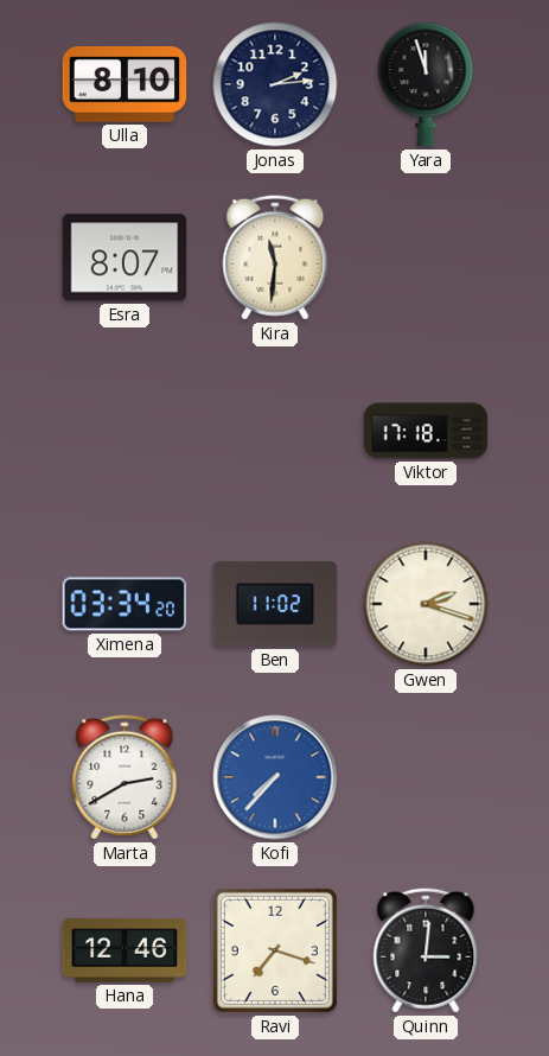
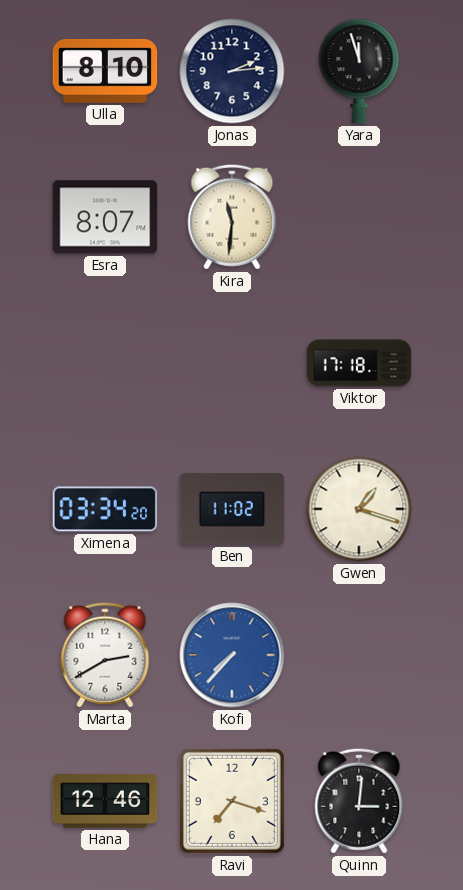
Gwen: 2:18 -> 1:18
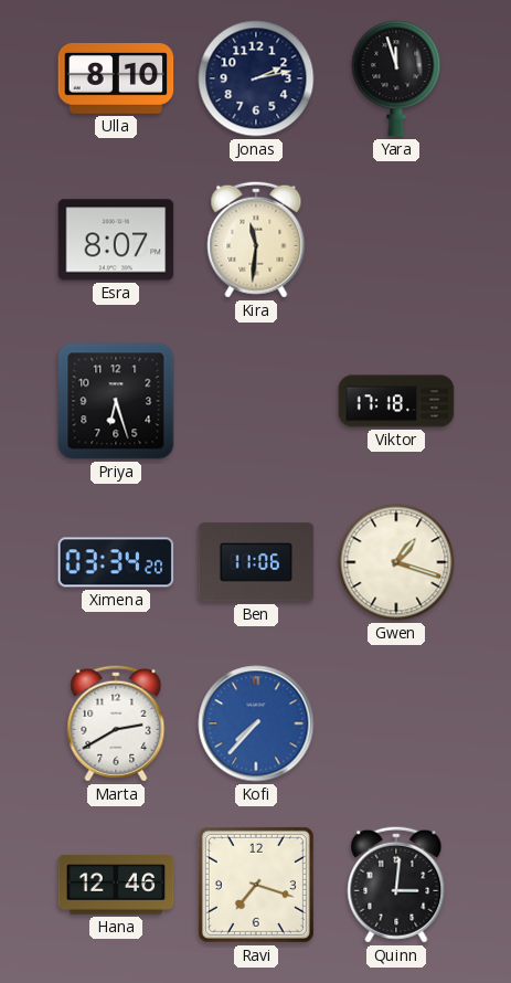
Jonas: 2:14 -> 2:13
Priya: none -> 6:27
Ben: 11:02 -> 11:06
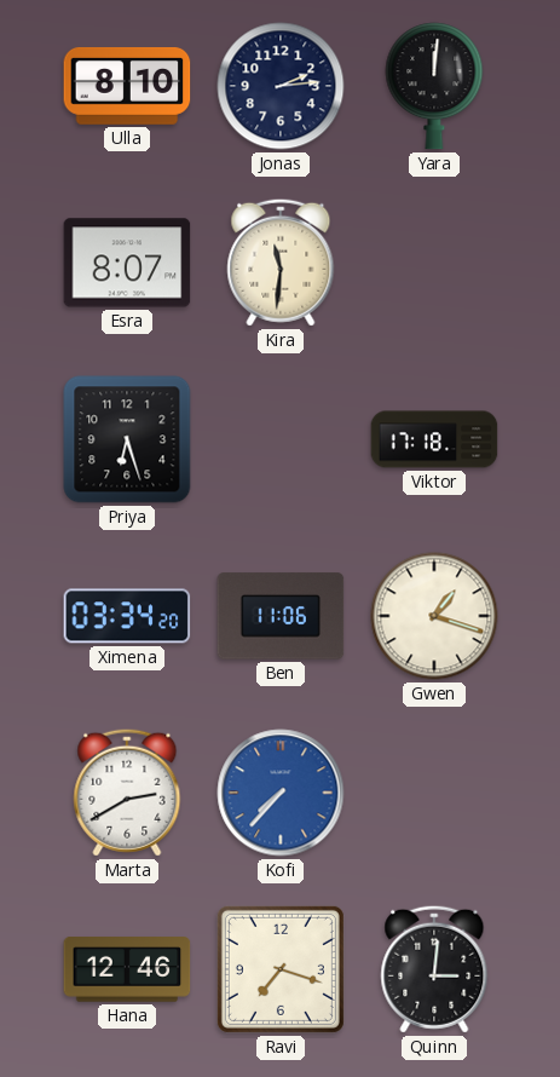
Jonas: 2:13 -> 2:14
Yara: 11:57 -> 12:01
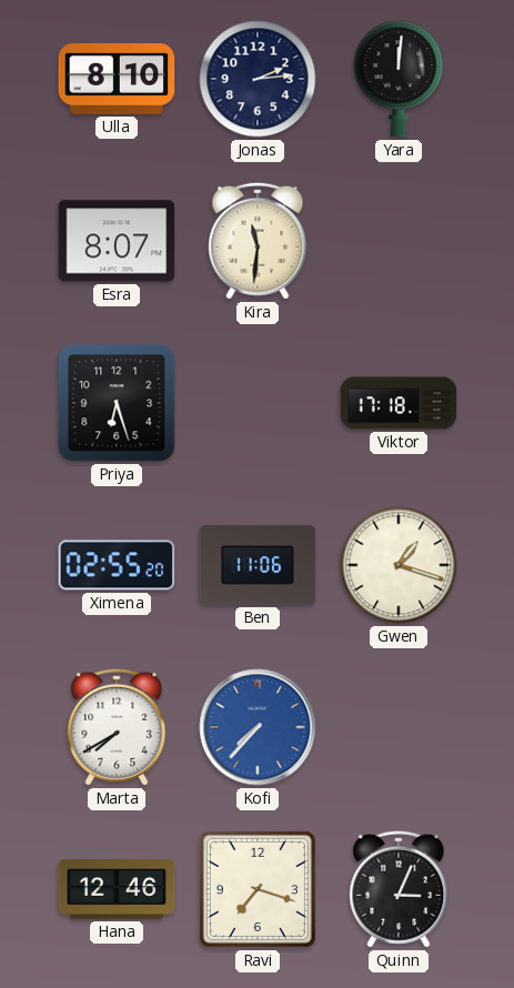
Ximena: 03:34 -> 02:55
Marta: 2:40 -> 7:40
Quinn: 3:01 -> 3:04
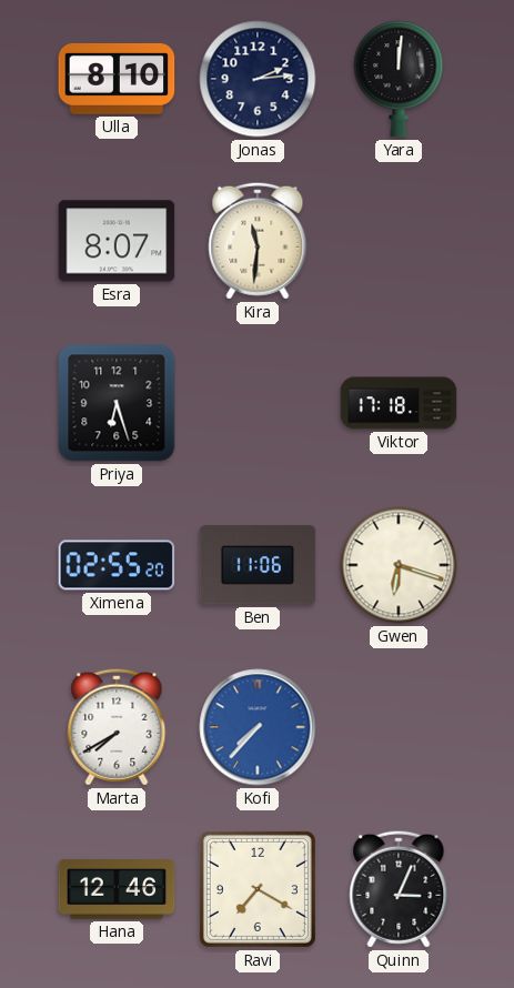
Gwen: 1:18 -> 6:18
Ravi: 7:18 -> 7:20
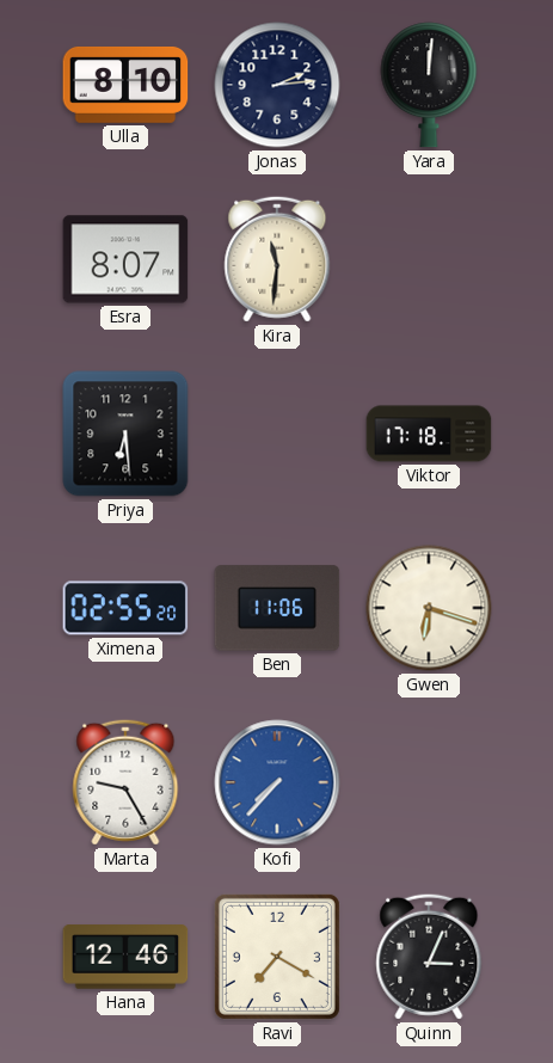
Priya: 6:27 -> 6:29
Marta: 7:40 -> 9:25
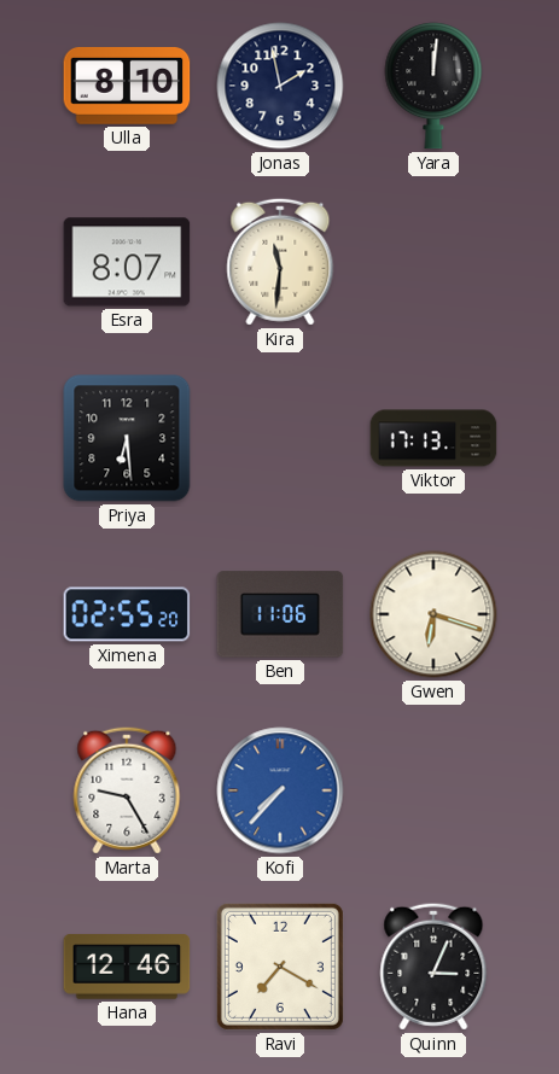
Jonas: 2:14 -> 1:58
Viktor: 17:18 -> 17:13
